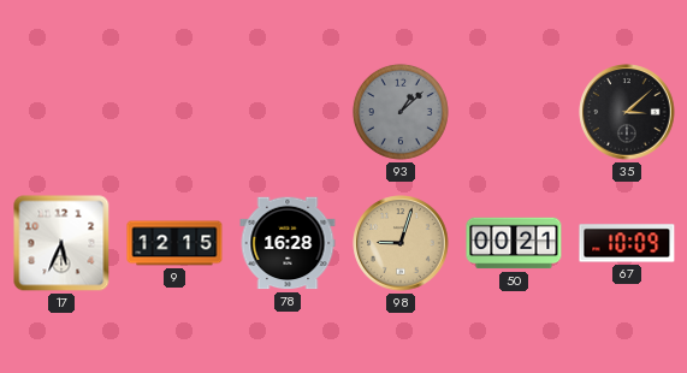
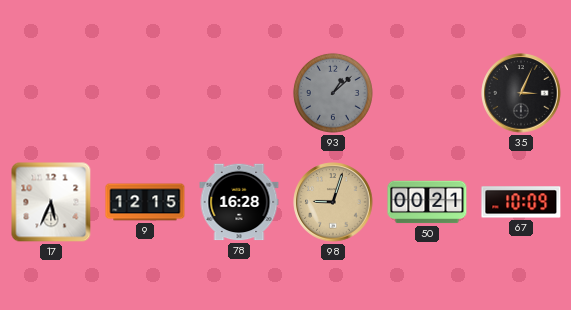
35: 3:08 -> 3:04
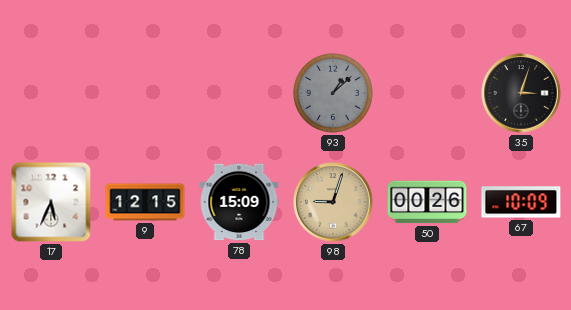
35: 3:04 -> 3:03
78: 16:28 -> 15:09
50: 00:21 -> 00:26
